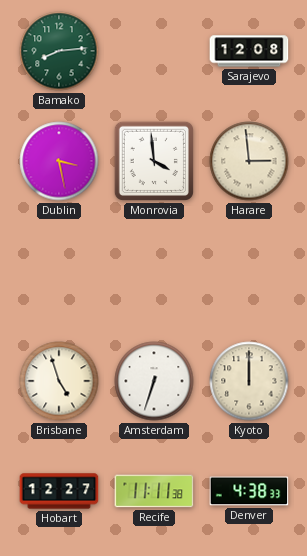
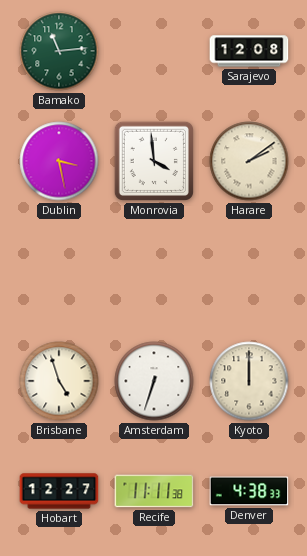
Bamako: 8:14 -> 11:14
Harare: 2:59 -> 2:09
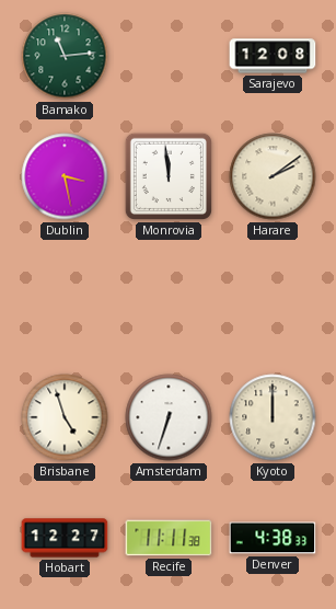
Monrovia: 3:59 -> 11:59
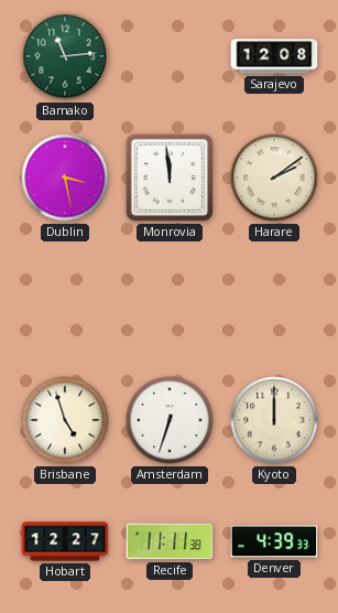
Denver: 4:38 -> 4:39
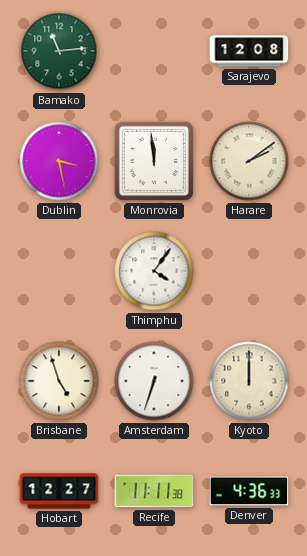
Thimphu: none -> 4:06
Denver: 4:39 -> 4:36
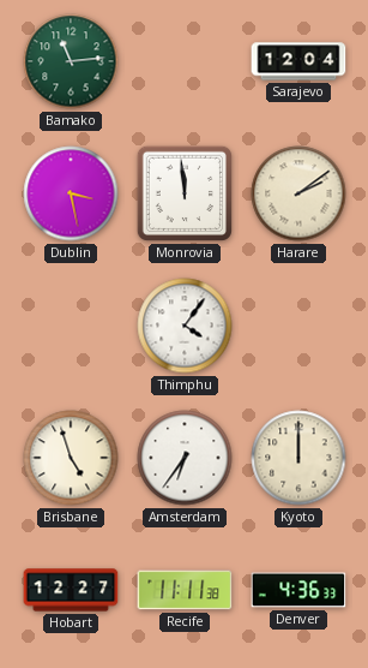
Sarajevo: 12:08 -> 12:04
Amsterdam: 6:33 -> 6:36
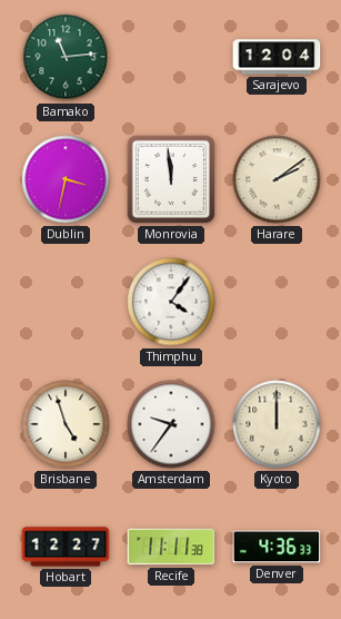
Dublin: 3:28 -> 3:32
Amsterdam: 6:36 -> 9:36
